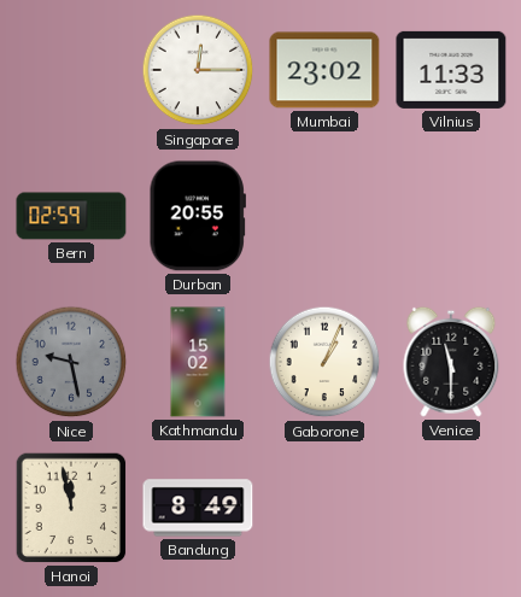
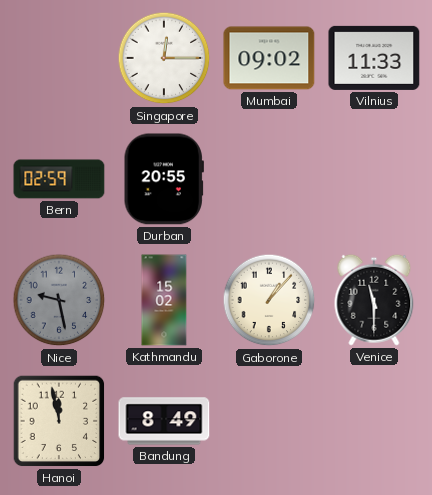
Mumbai: 23:02 -> 09:02
Gaborone: 1:04 -> 1:07
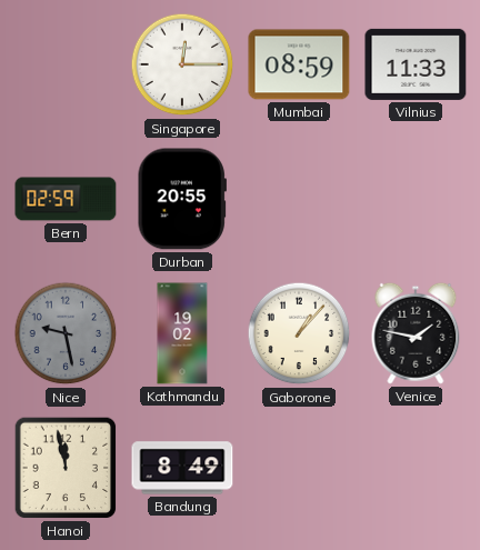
Mumbai: 09:02 -> 08:59
Kathmandu: 15:02 -> 19:02
Venice: 11:30 -> 1:47
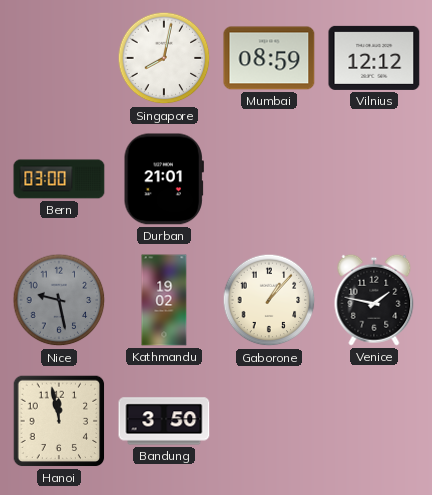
Singapore: 12:15 -> 8:02
Vilnius: 11:33 -> 12:12
Bern: 02:59 -> 03:00
Durban: 20:55 -> 21:01
Bandung: 8:49 -> 3:50
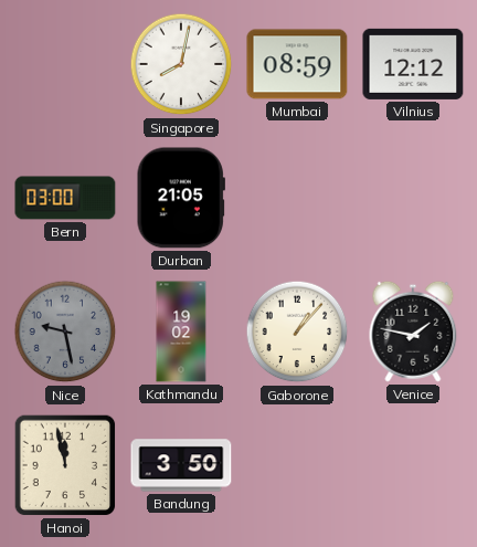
Durban: 21:01 -> 21:05
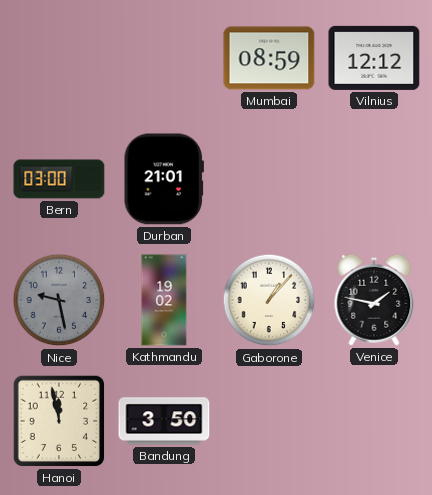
Singapore: 8:02 -> none
Durban: 21:05 -> 21:01
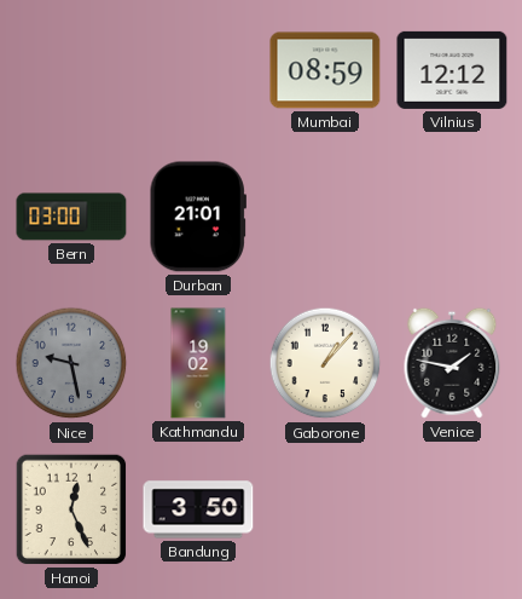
Hanoi: 11:58 -> 12:26
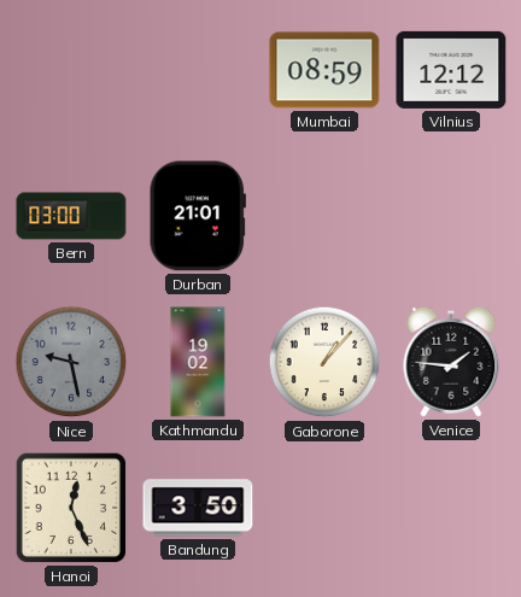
Venice: 1:47 -> 1:46
